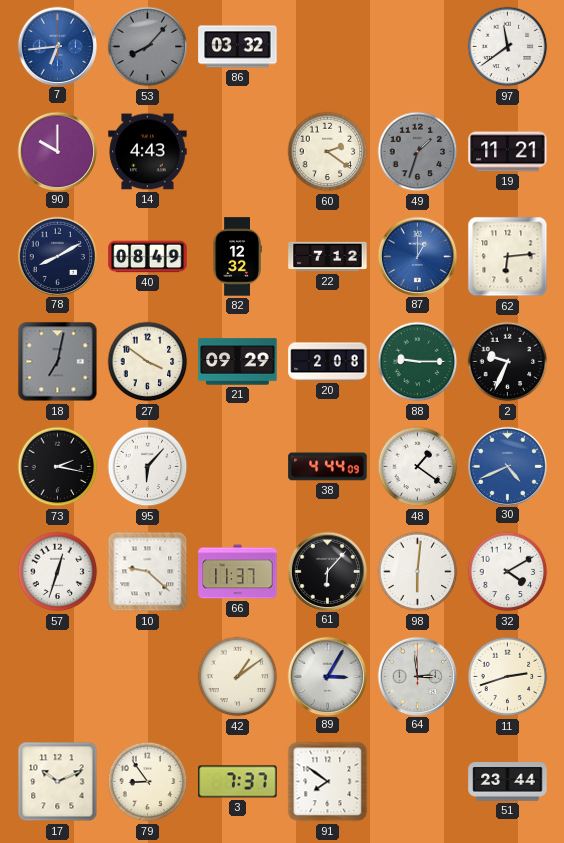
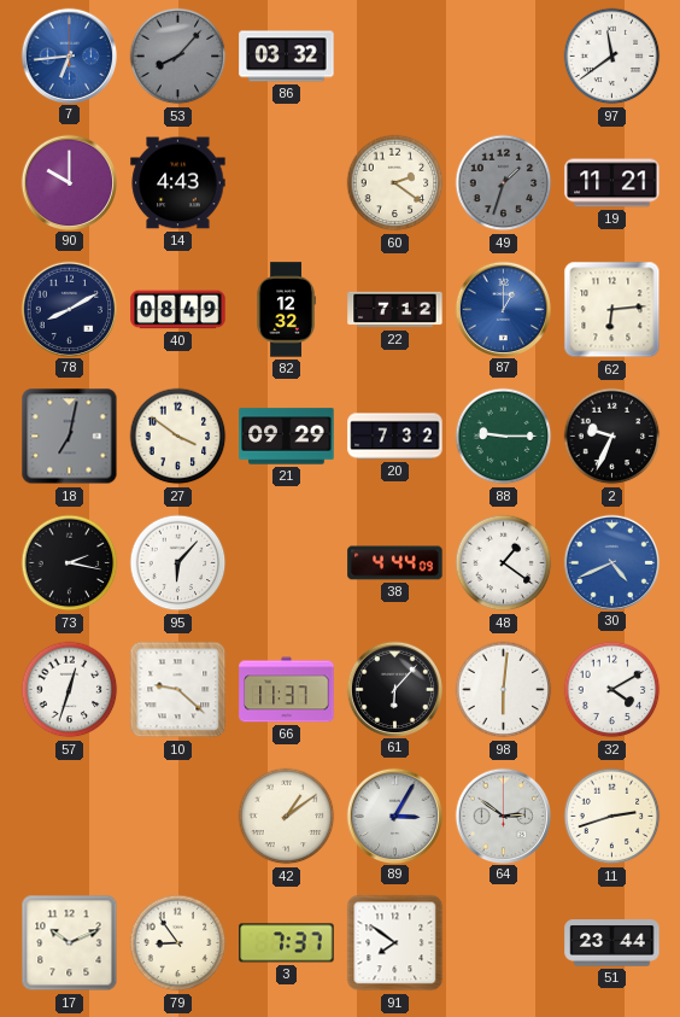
20: 2:08 -> 7:32
64: 2:59 -> 2:51
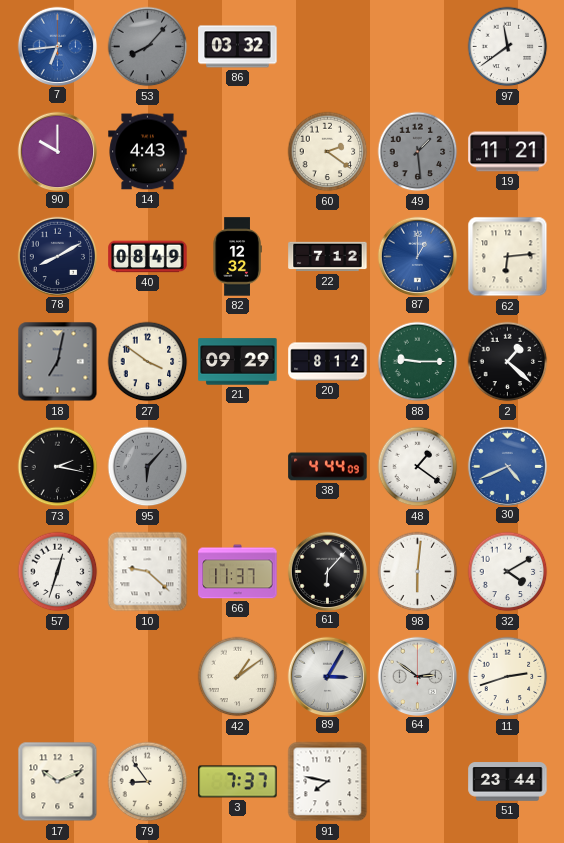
49: 1:33 -> 1:29
20: 7:32 -> 8:12
2: 9:34 -> 1:22
95 dial: white -> grey
91: 7:51 -> 7:47
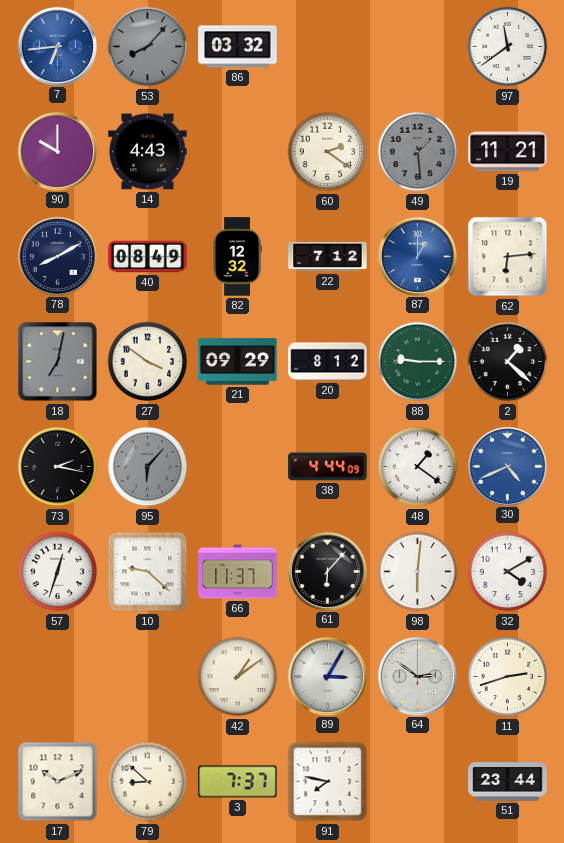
79: 8:54 -> 8:52
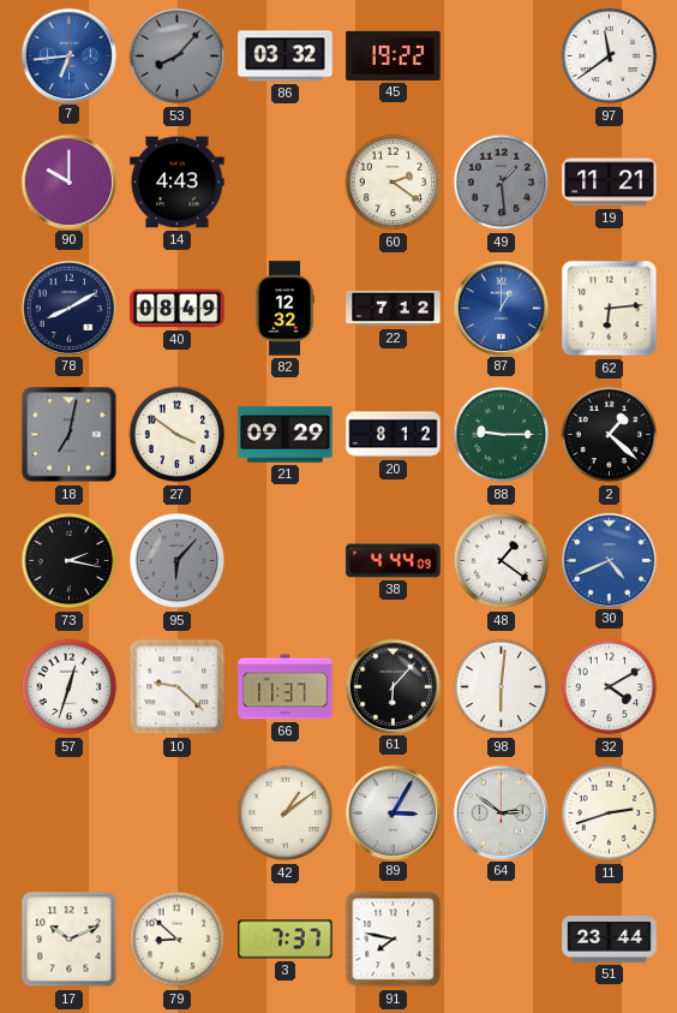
45: none -> 19:22
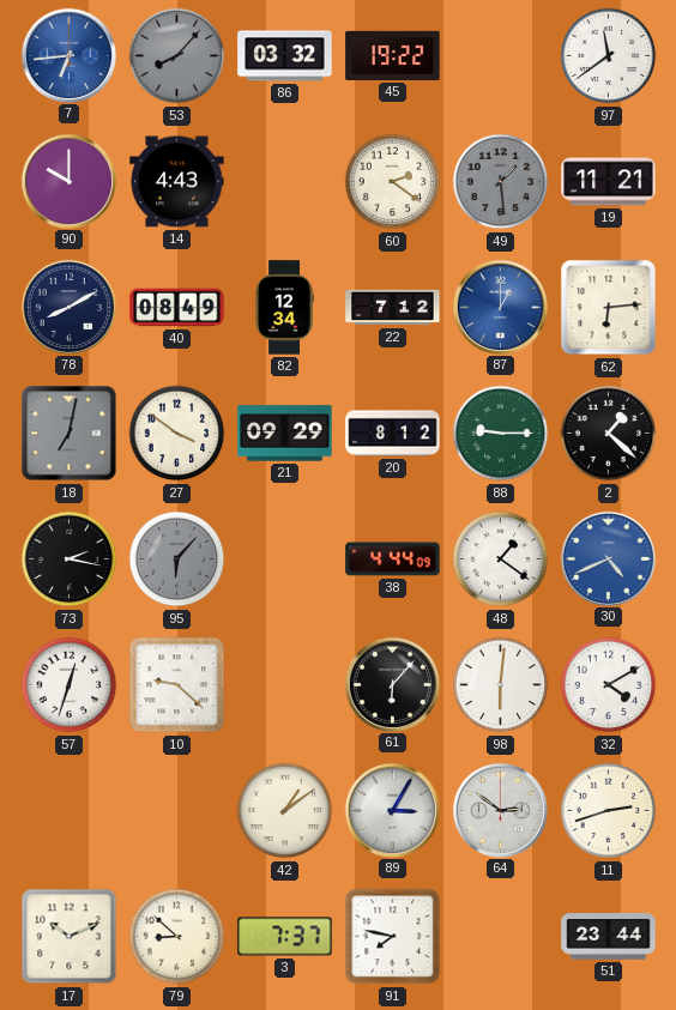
82: 12:32 -> 12:34
66: 11:37 -> none
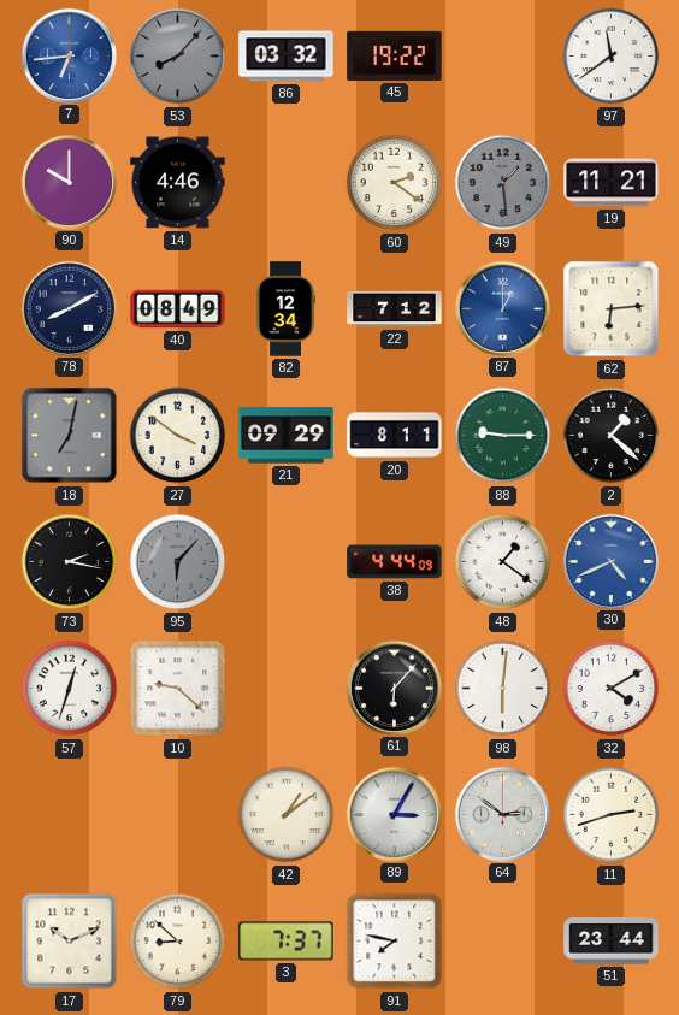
14: 4:43 -> 4:46
20: 8:12 -> 8:11
